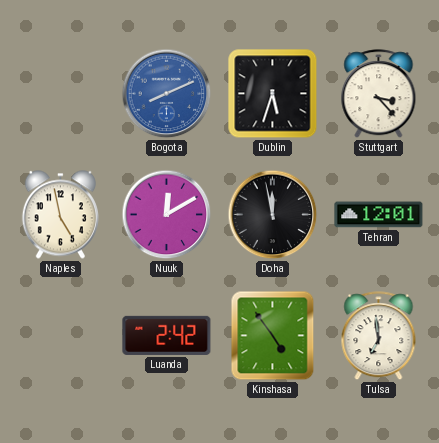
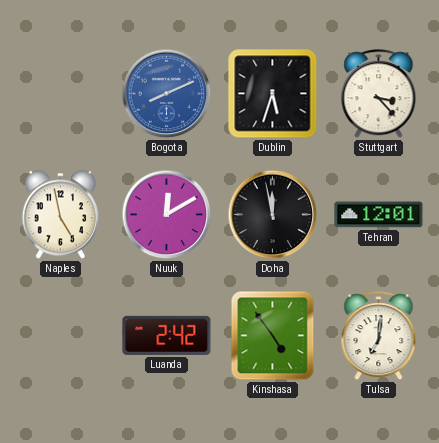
Tulsa: 6:59 -> 7:01
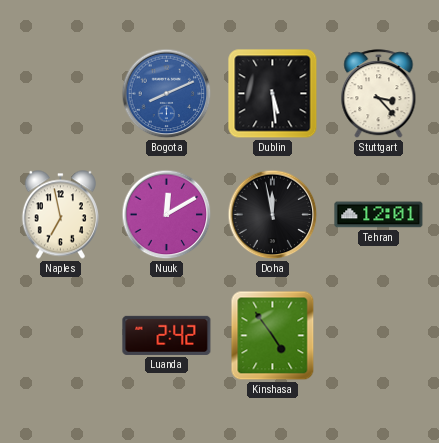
Dublin: 5:33 -> 5:29
Naples: 4:58 -> 6:58
Tulsa: 7:01 -> none
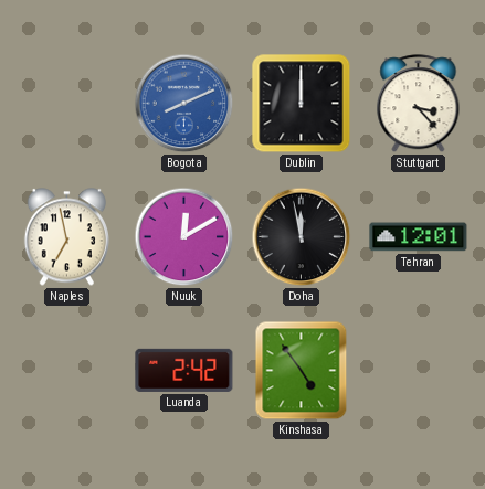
Dublin: 5:29 -> 12:00
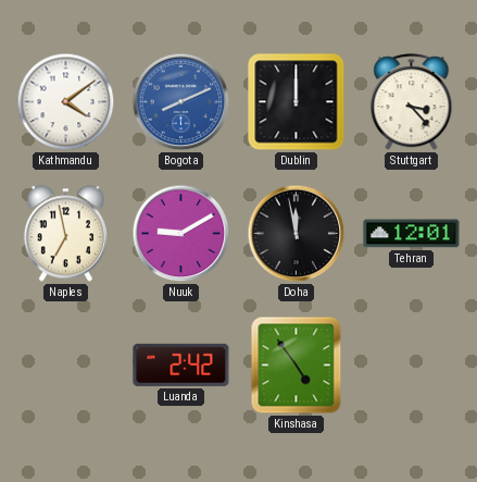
Kathmandu: none -> 4:09
Nuuk: 12:10 -> 9:10
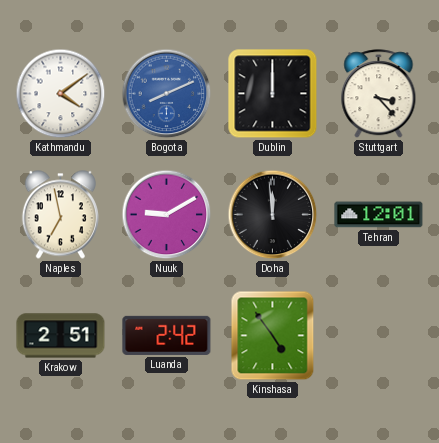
Doha: 11:58 -> 11:59
Krakow: none -> 2:51
